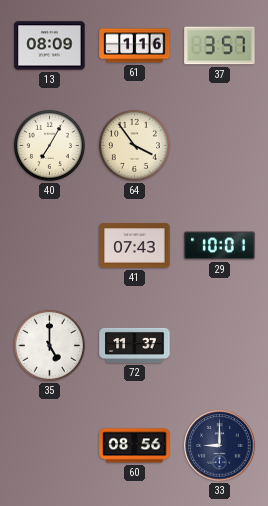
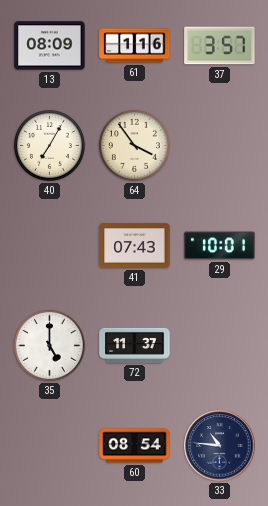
60: 08:56 -> 08:54
33: 9:00 -> 10:46
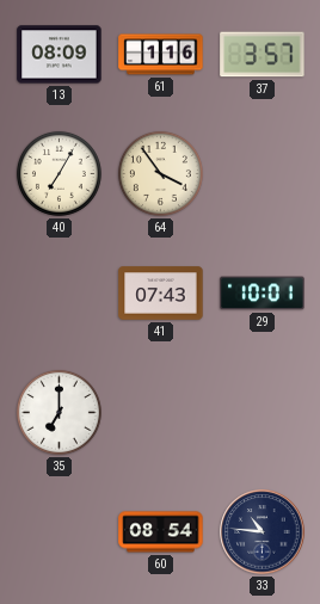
35: 5:00 -> 7:00
72: 11:37 -> none
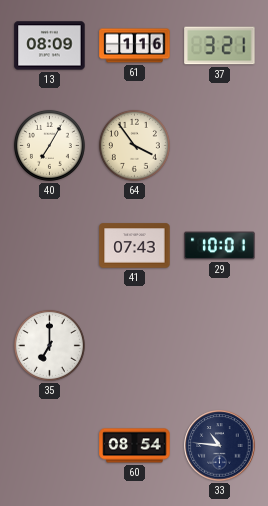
37: 3:57 -> 3:21
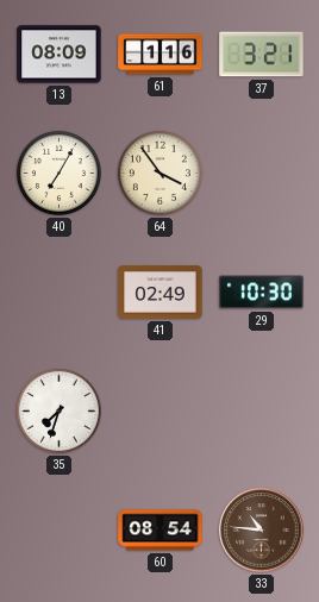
41: 07:43 -> 02:49
29: 10:01 -> 10:30
35: 7:00 -> 7:33
33 dial: navy -> brown
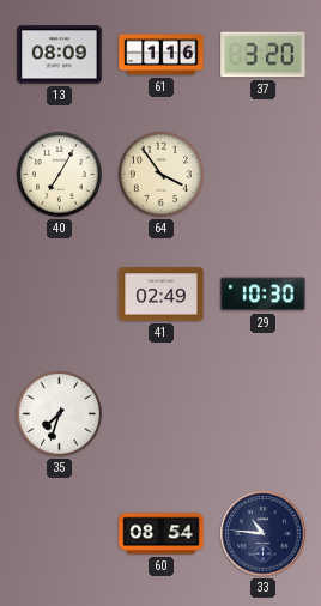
37: 3:21 -> 3:20
33 dial: brown -> navy
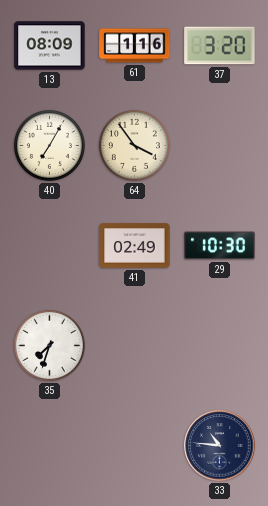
60: 08:54 -> none
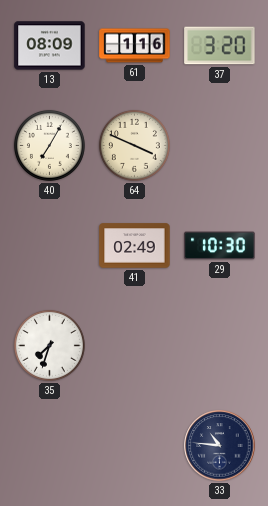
64: 3:54 -> 3:49
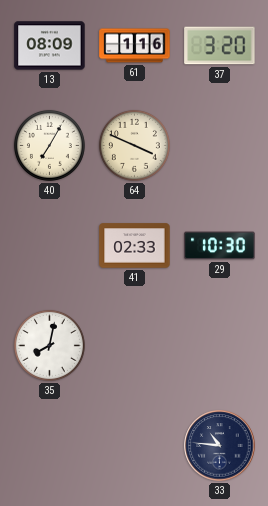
41: 02:49 -> 02:33
35: 7:33 -> 8:02
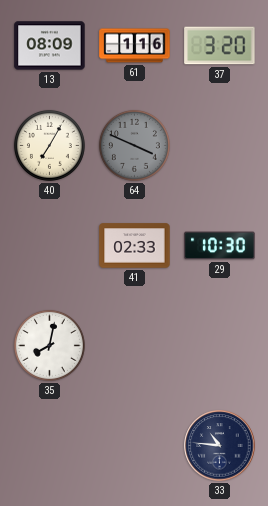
64 dial: cream -> grey
